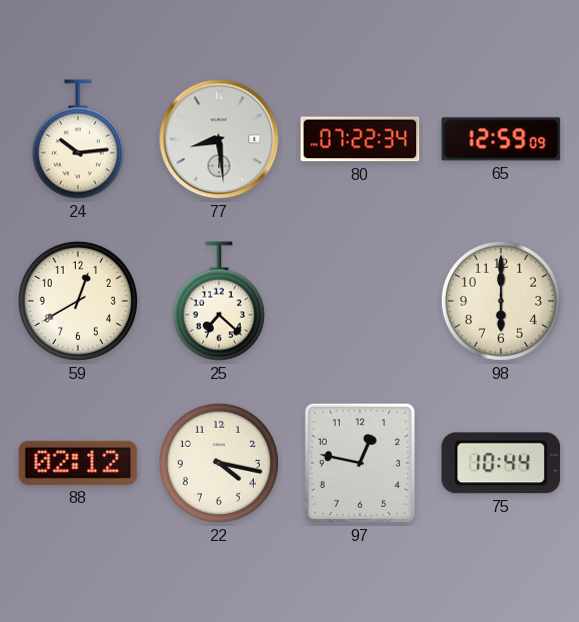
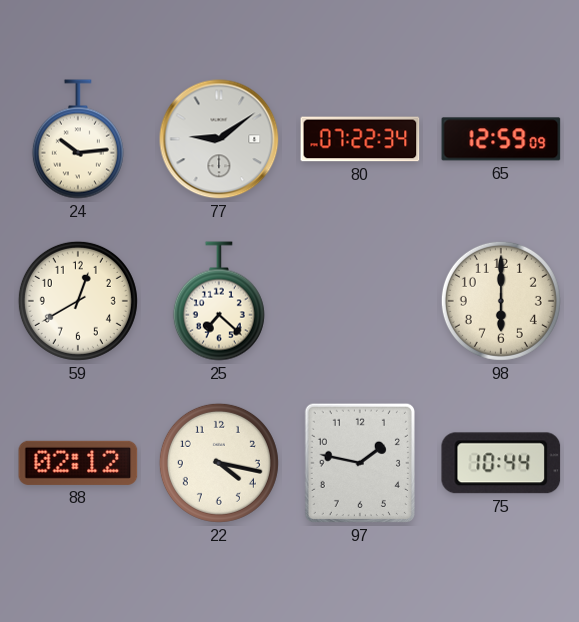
77: 8:29 -> 9:09
97: 12:47 -> 1:47
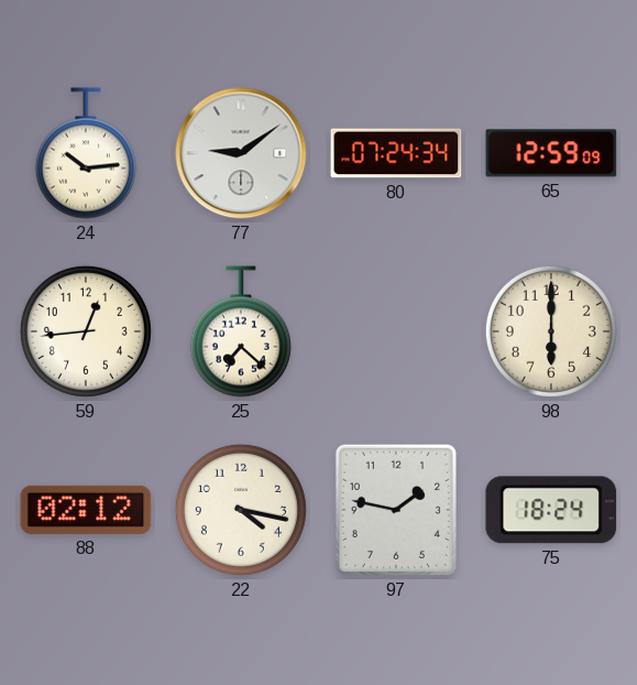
80: 07:22 -> 07:24
59: 12:40 -> 12:44
75: 10:44 -> 18:24
